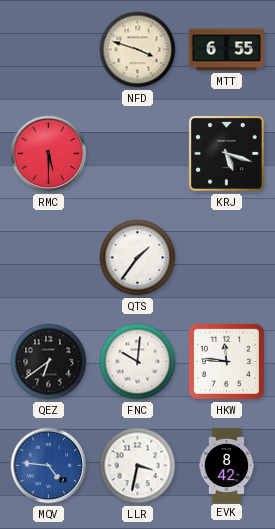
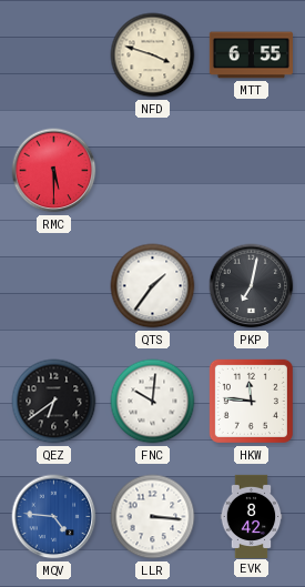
KRJ: 5:18 -> none
PKP: none -> 7:02
LLR: 3:32 -> 3:16
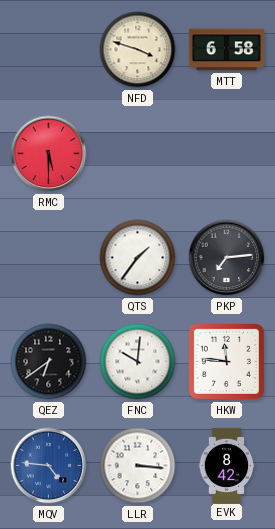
MTT: 6:55 -> 6:58
PKP: 7:02 -> 7:14
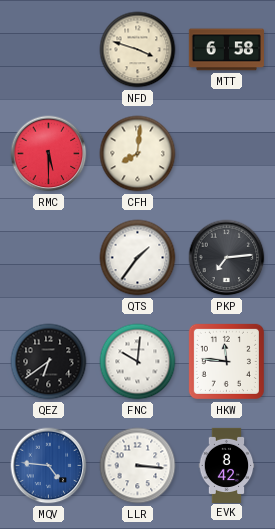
CFH: none -> 8:01
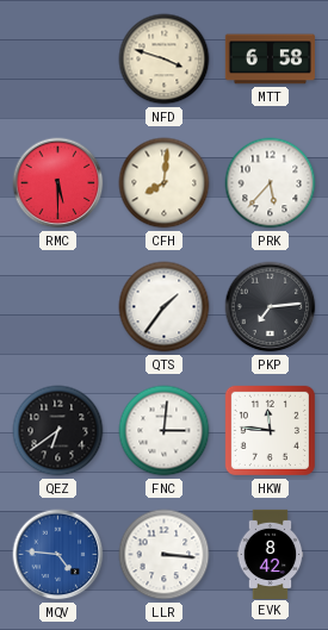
PRK: none -> 5:37
FNC: 10:01 -> 3:01
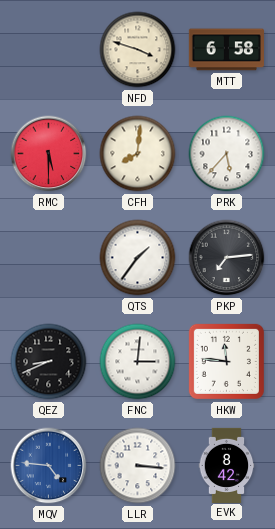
QEZ: 6:39 -> 8:41
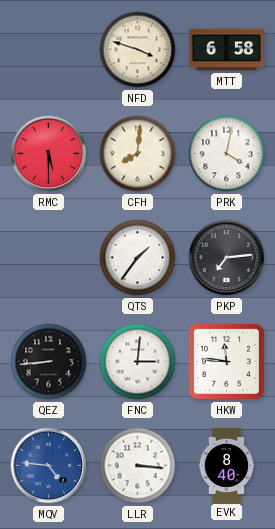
PRK: 5:37 -> 4:02
QEZ: 8:41 -> 8:44
EVK: 8:42 -> 8:40
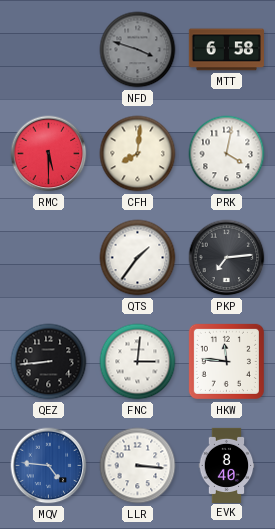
NFD dial: cream -> grey
